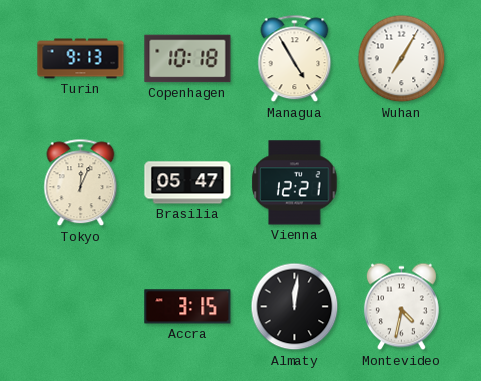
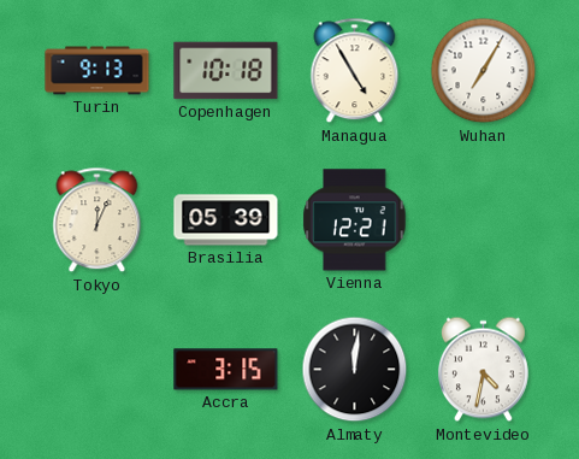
Brasilia: 05:47 -> 05:39
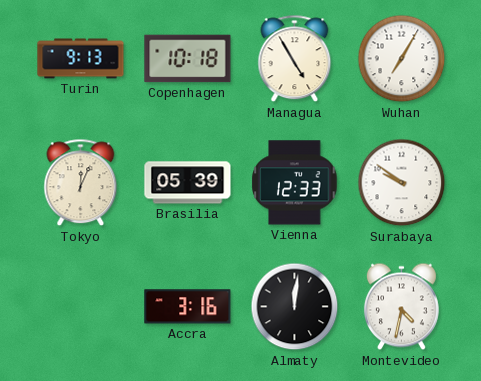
Vienna: 12:21 -> 12:33
Surabaya: none -> 9:51
Accra: 3:15 -> 3:16
